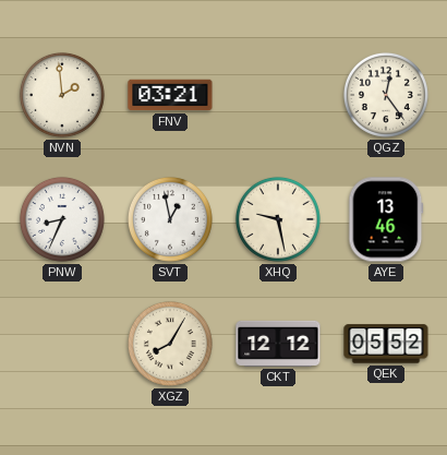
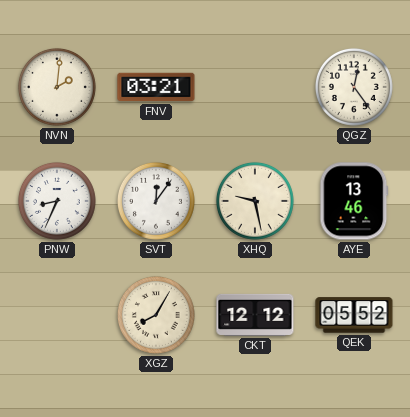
NVN: 1:59 -> 2:01
SVT: 12:58 -> 12:06
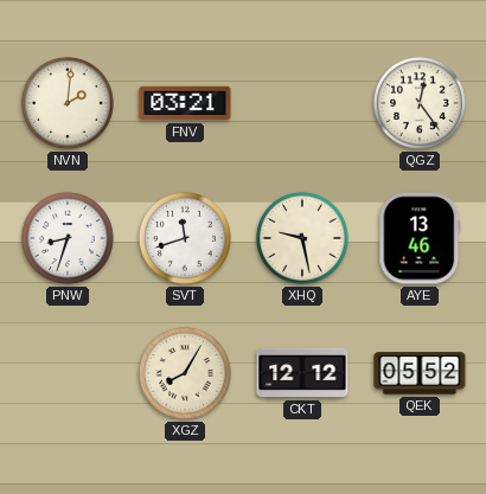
PNW: 8:34 -> 8:33
SVT: 12:06 -> 11:42
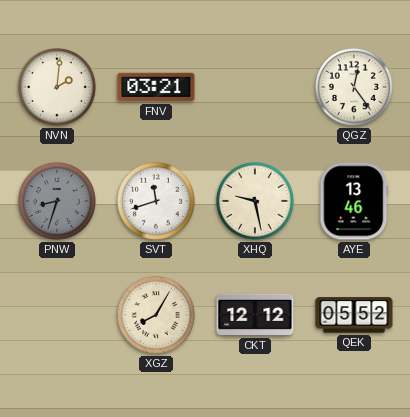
PNW dial: white -> grey
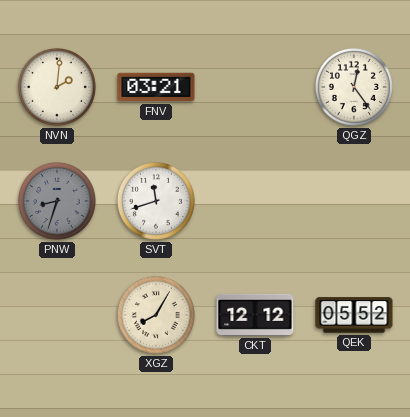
XHQ: 9:28 -> none
AYE: 13:46 -> none
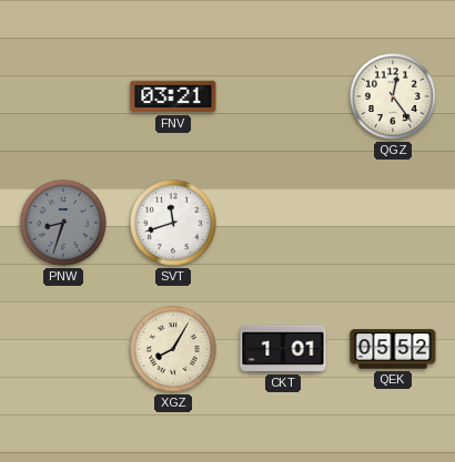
NVN: 2:01 -> none
CKT: 12:12 -> 1:01
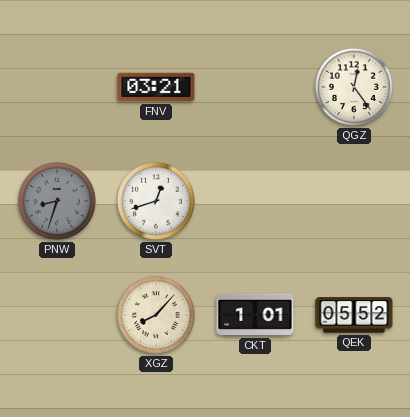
SVT: 11:42 -> 12:42
XGZ: 8:05 -> 8:07
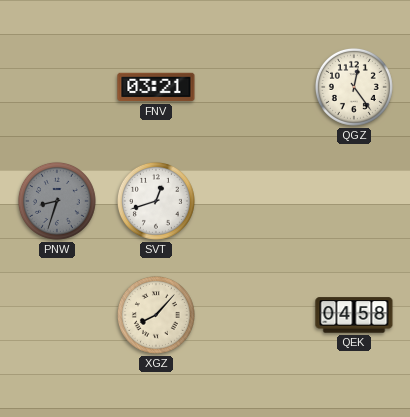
CKT: 1:01 -> none
QEK: 05:52 -> 04:58
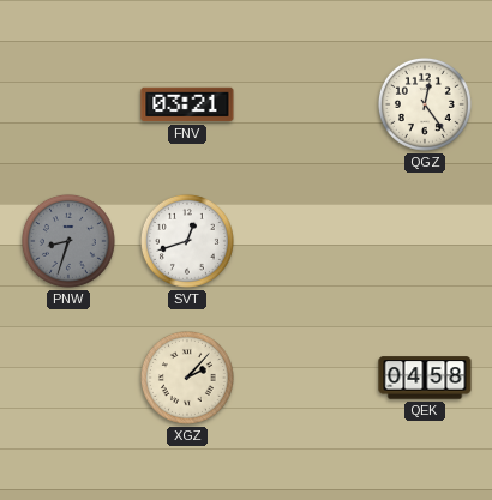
XGZ: 8:07 -> 2:07
